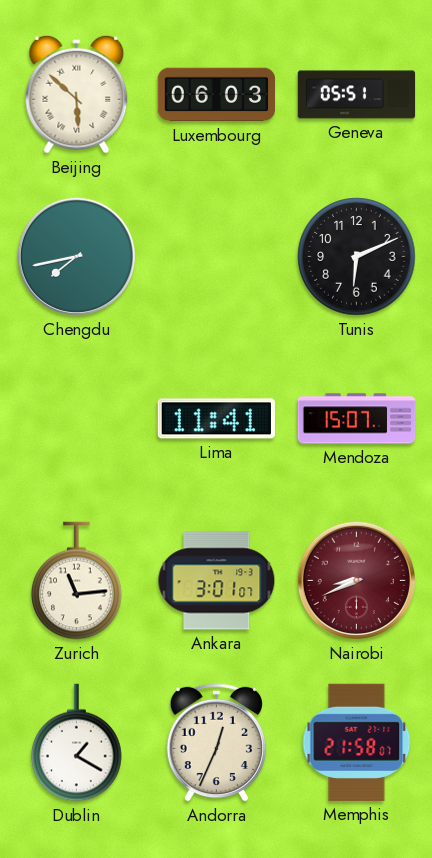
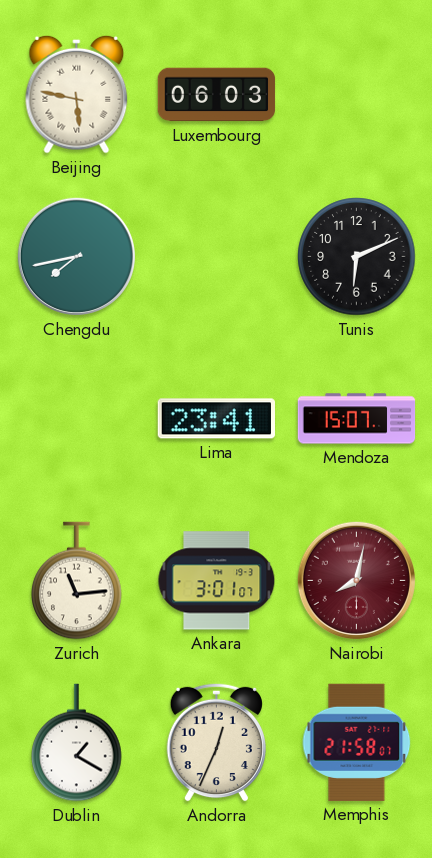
Beijing: 5:52 -> 5:47
Geneva: 05:51 -> none
Lima: 11:41 -> 23:41
Nairobi: 8:41 -> 8:02
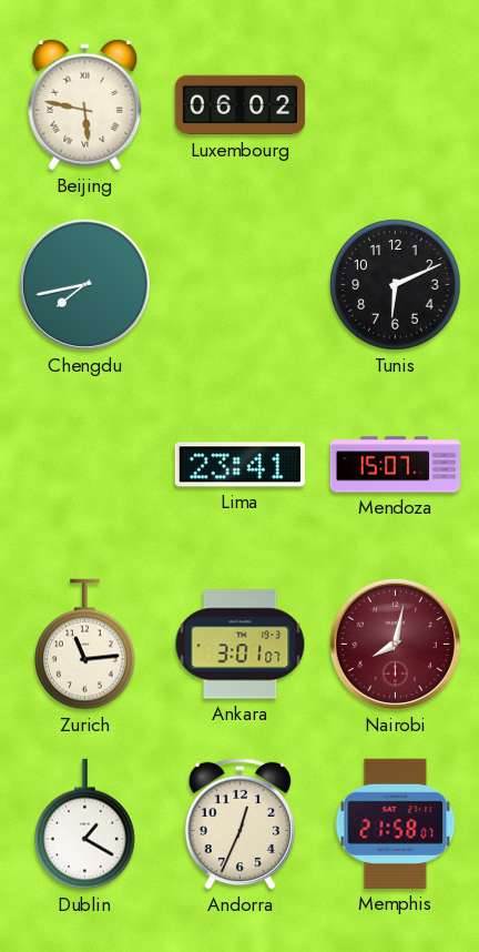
Luxembourg: 06:03 -> 06:02
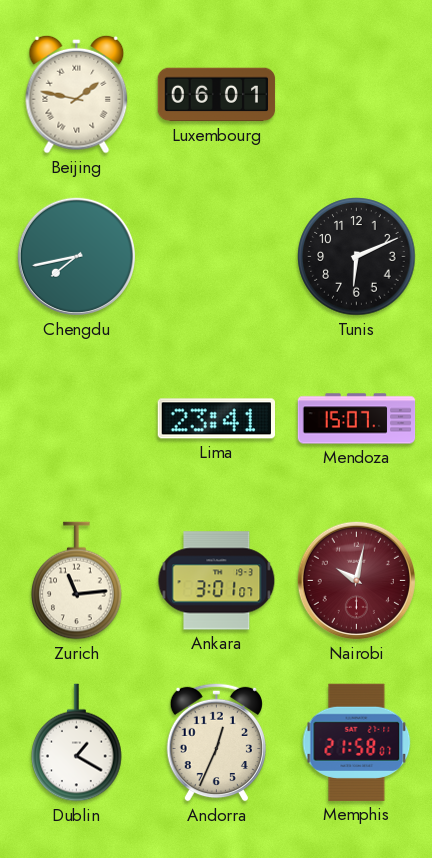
Beijing: 5:47 -> 1:47
Luxembourg: 06:02 -> 06:01
Nairobi: 8:02 -> 10:02
